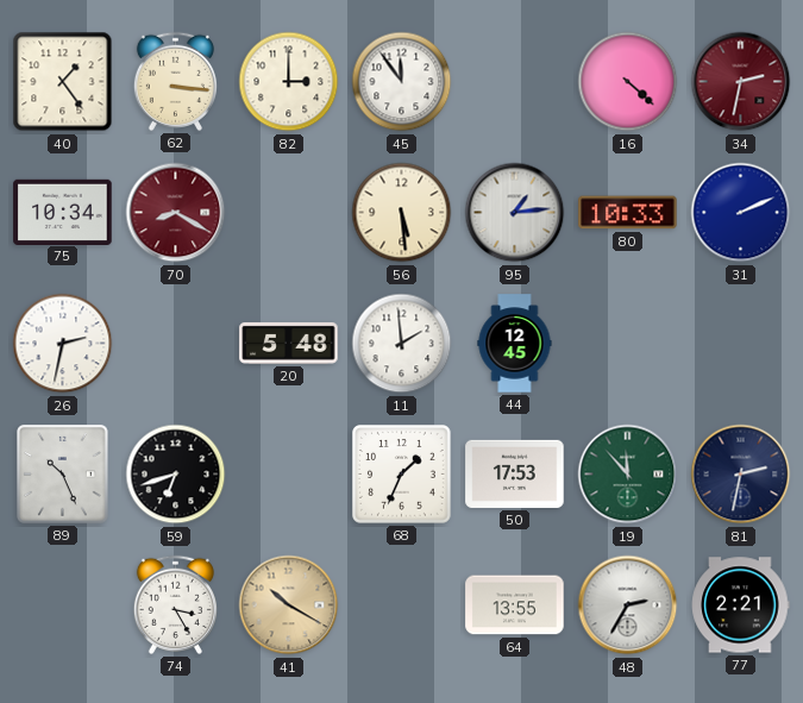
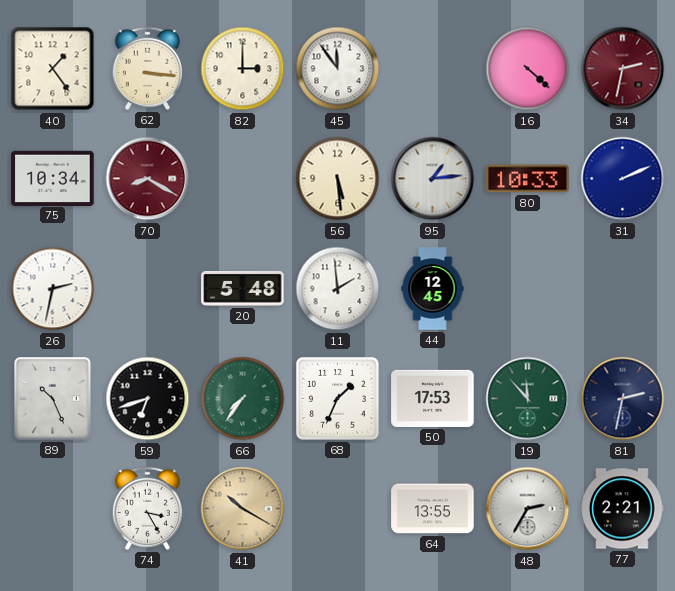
66: none -> 7:36
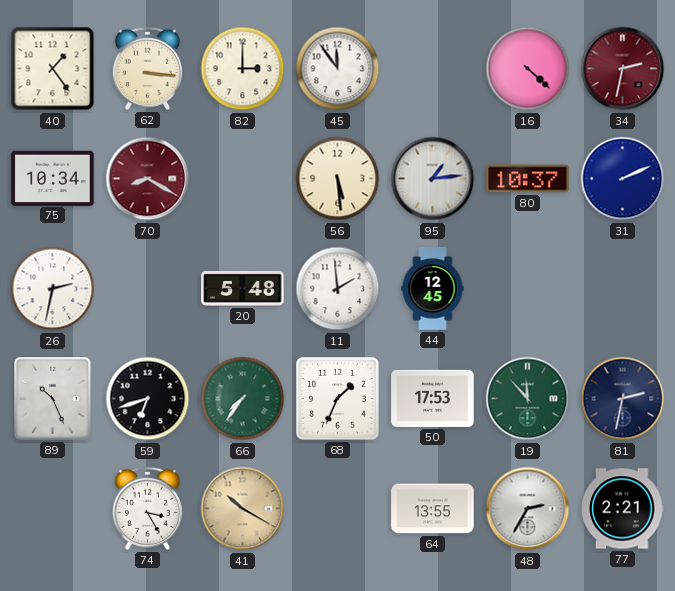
80: 10:33 -> 10:37
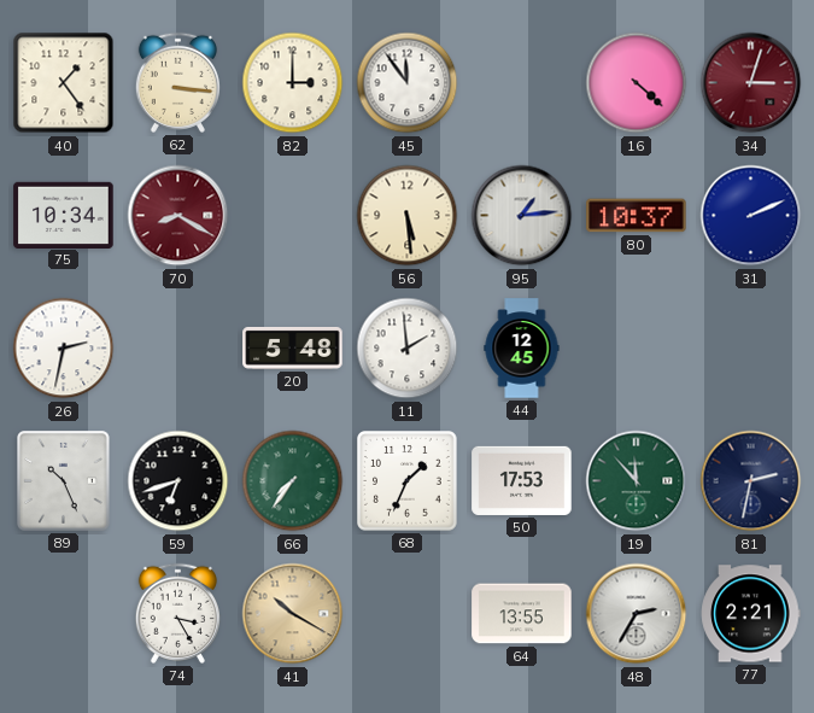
34: 2:32 -> 3:03
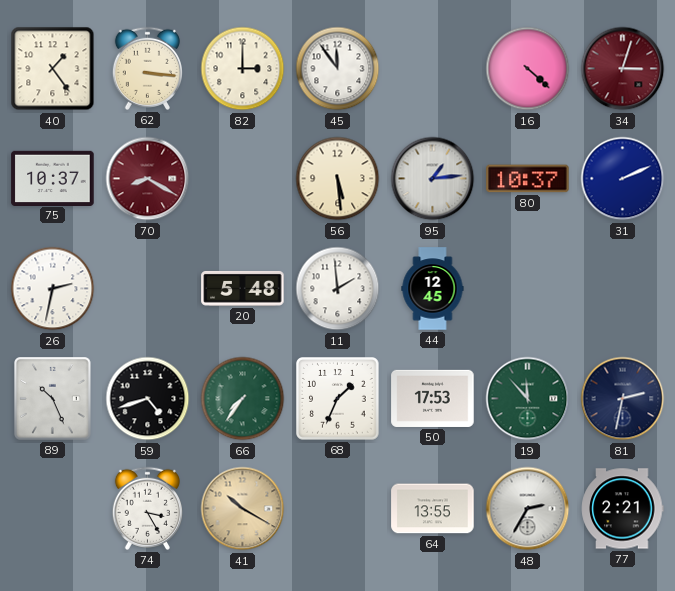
75: 10:34 -> 10:37
59: 6:42 -> 4:42
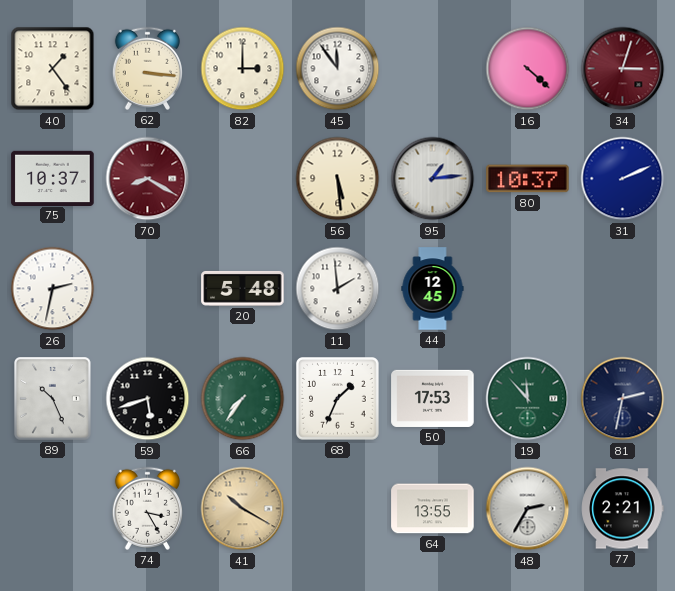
59: 4:42 -> 5:42
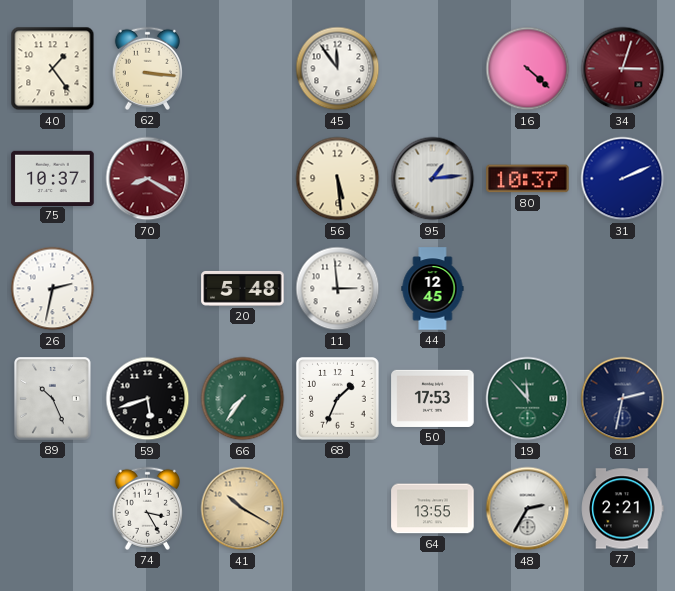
82: 3:00 -> none
11: 1:59 -> 2:59
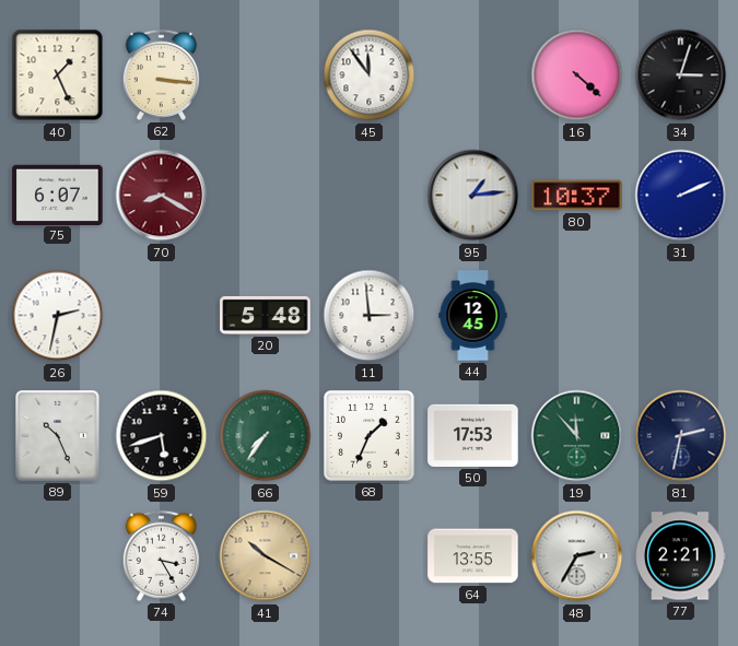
40: 1:24 -> 1:26
34 dial: burgundy -> black
75: 10:37 -> 6:07
56: 5:29 -> none
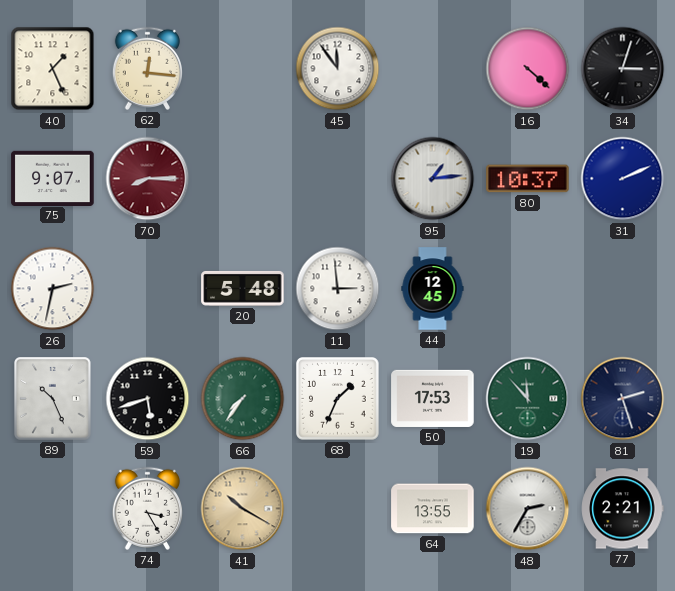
62: 3:16 -> 12:16
75: 6:07 -> 9:07
70: 8:20 -> 8:15
81: 2:32 -> 2:27
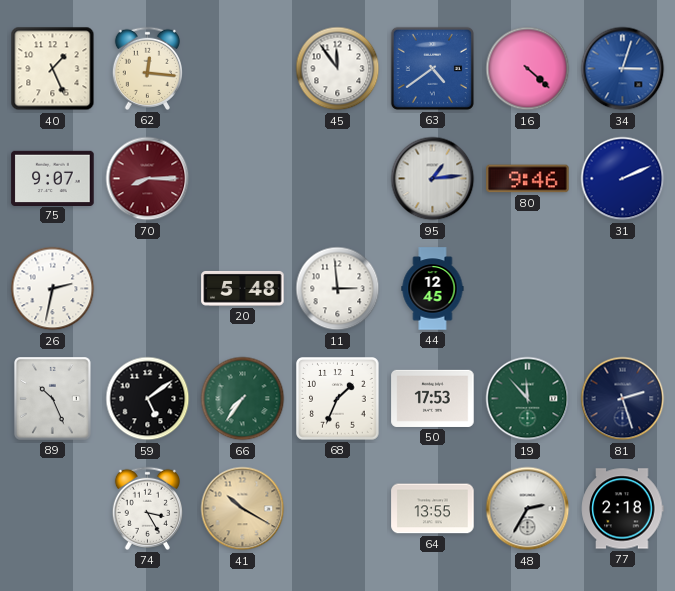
63: none -> 4:39
34 dial: black -> blue
80: 10:37 -> 9:46
59: 5:42 -> 5:09
77: 2:21 -> 2:18
